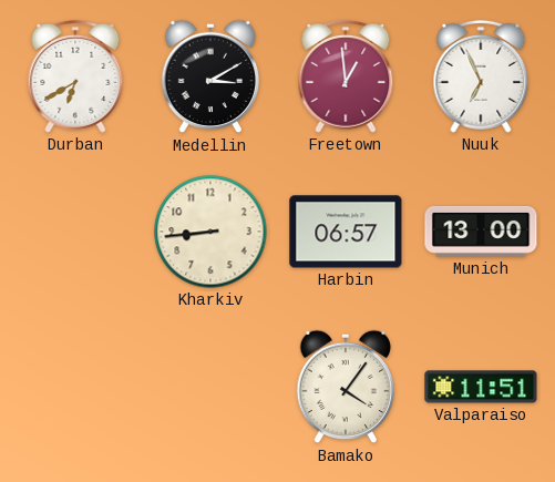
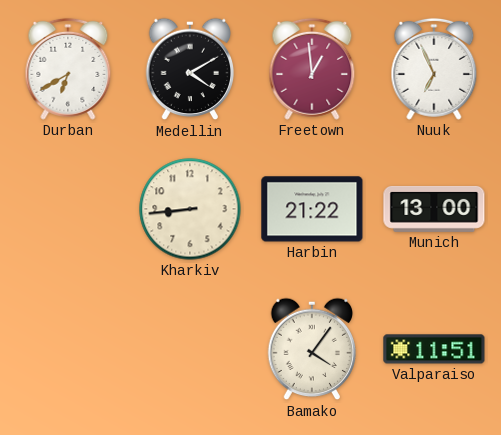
Medellin: 3:10 -> 4:10
Harbin: 06:57 -> 21:22
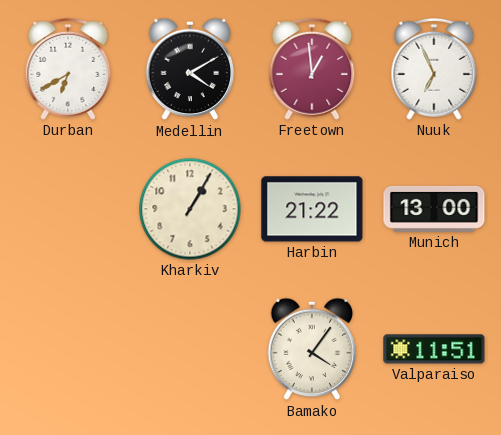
Kharkiv: 8:44 -> 1:05
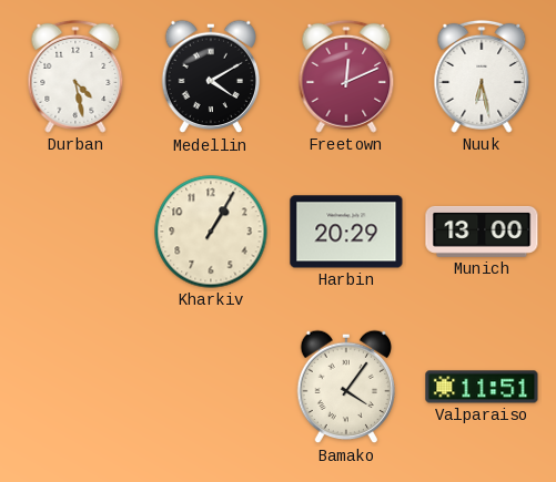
Durban: 6:40 -> 4:28
Freetown: 12:59 -> 12:11
Nuuk: 6:56 -> 6:28
Harbin: 21:22 -> 20:29
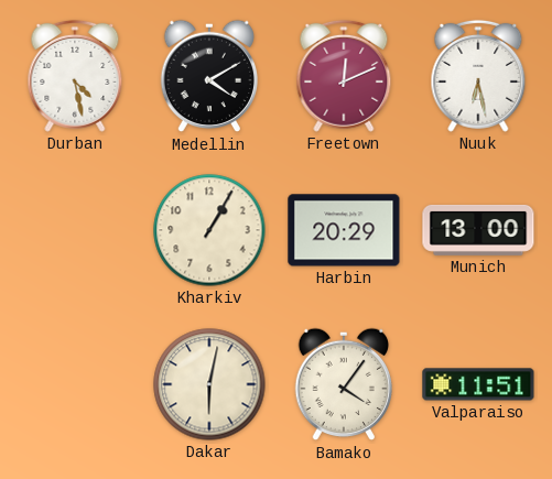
Dakar: none -> 6:02
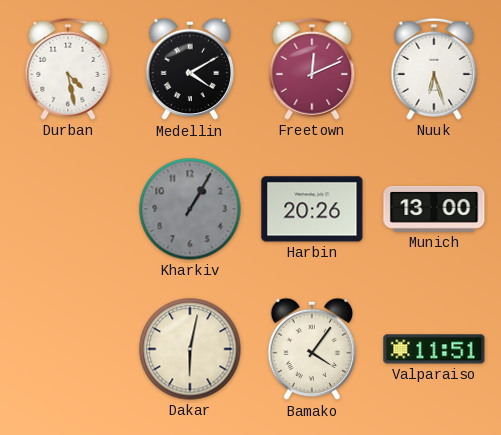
Nuuk: 6:28 -> 6:27
Kharkiv dial: cream -> grey
Harbin: 20:29 -> 20:26
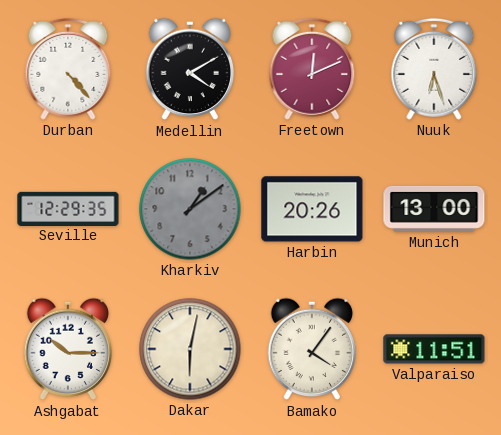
Durban: 4:28 -> 4:23
Seville: none -> 12:29
Kharkiv: 1:05 -> 1:09
Ashgabat: none -> 10:15
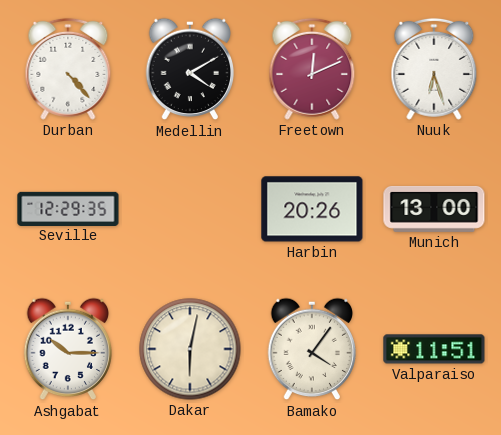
Kharkiv: 1:09 -> none
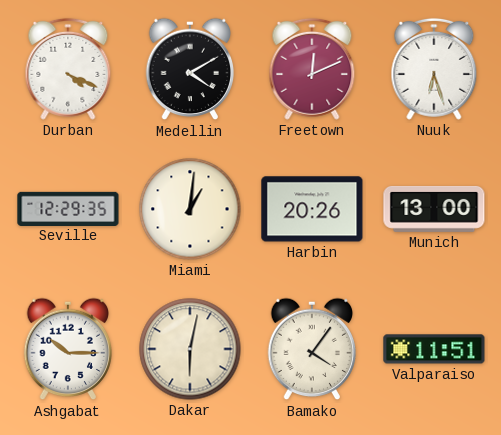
Durban: 4:23 -> 4:19
Miami: none -> 1:01
